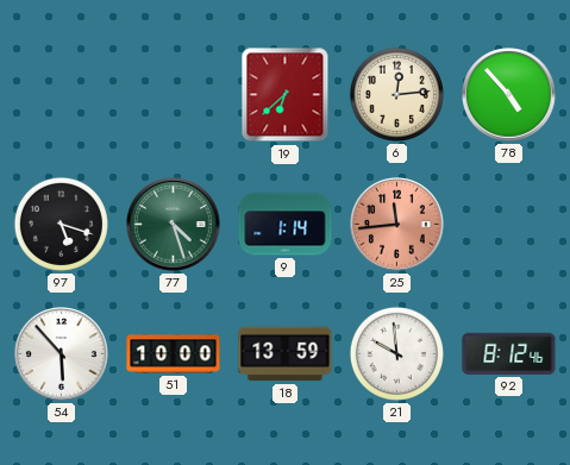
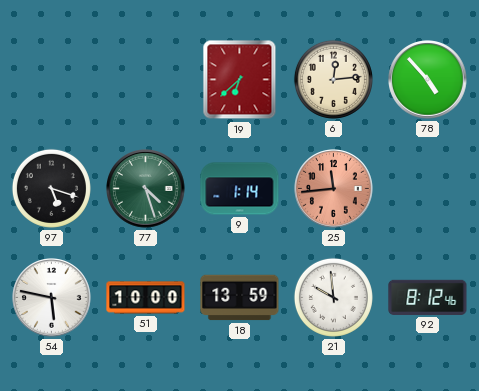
54: 5:53 -> 5:47
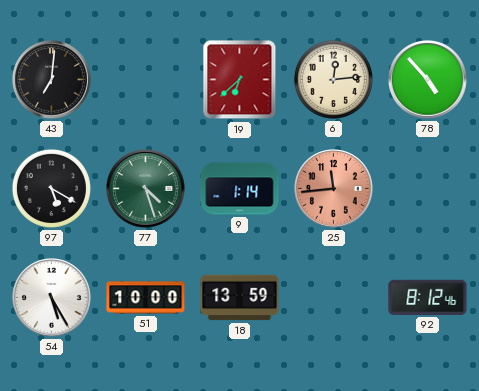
43: none -> 7:01
97: 5:18 -> 5:20
54: 5:47 -> 5:25
21: 9:59 -> none
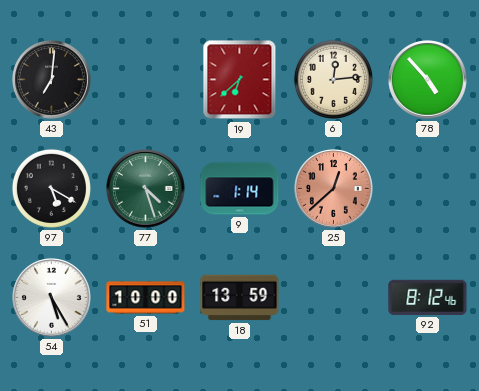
25: 11:44 -> 12:38
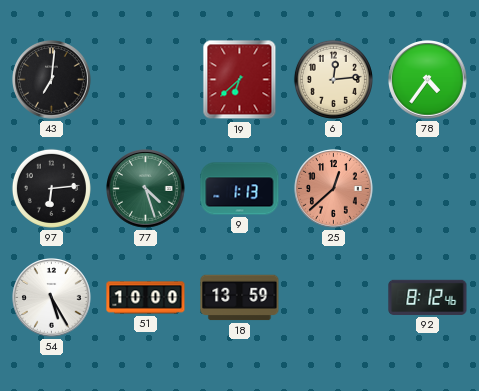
78: 4:53 -> 4:36
97: 5:20 -> 6:14
9: 1:14 -> 1:13
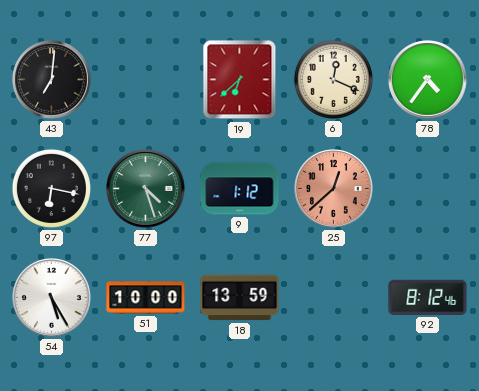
6: 12:14 -> 12:19
97: 6:14 -> 6:17
9: 1:13 -> 1:12
